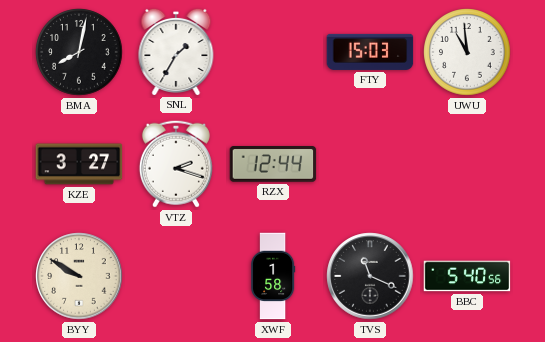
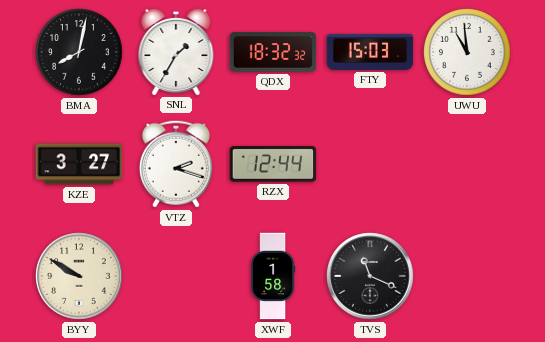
QDX: none -> 18:32
BBC: 5:40 -> none
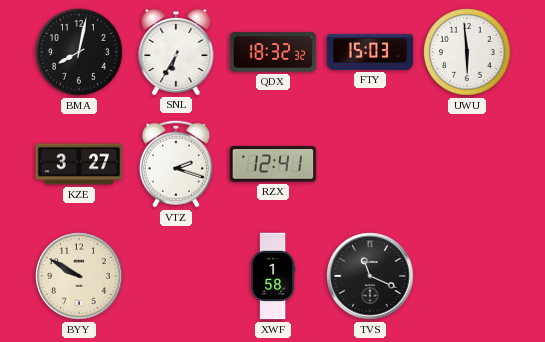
SNL: 1:35 -> 6:35
UWU: 10:59 -> 5:59
RZX: 12:44 -> 12:41
